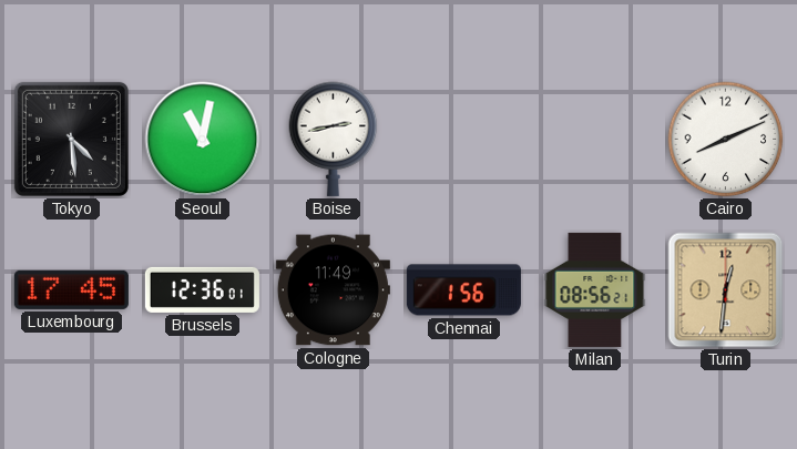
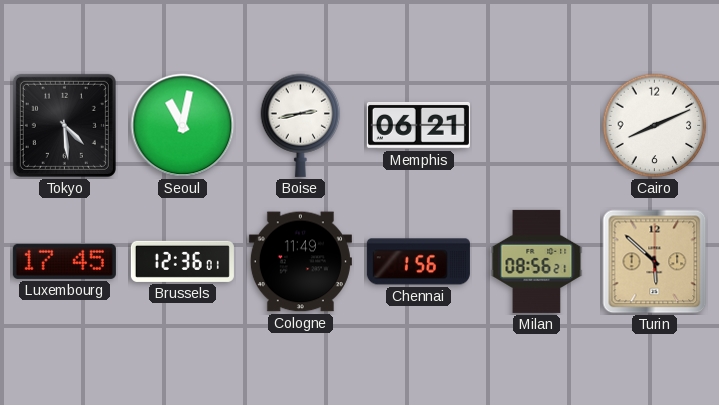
Memphis: none -> 06:21
Turin: 12:31 -> 5:52
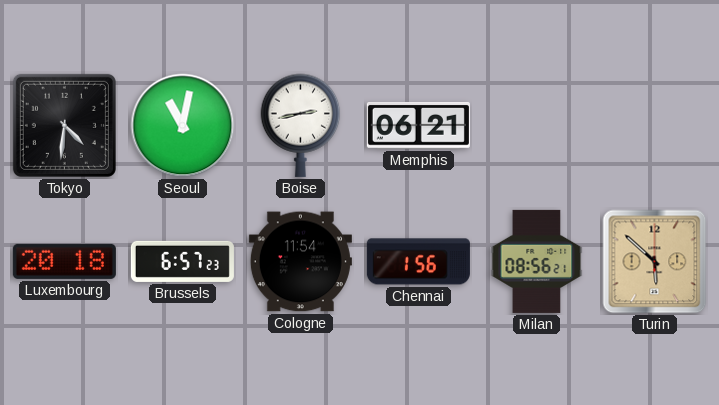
Tokyo: 4:29 -> 4:31
Cairo: 8:11 -> none
Luxembourg: 17:45 -> 20:18
Brussels: 12:36 -> 6:57
Cologne: 11:49 -> 11:54
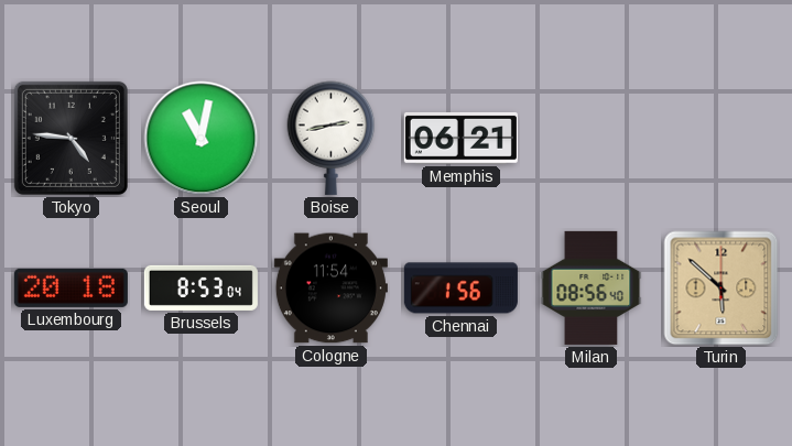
Tokyo: 4:31 -> 4:46
Brussels: 6:57 -> 8:53
Milan: 08:56:21 -> 08:56:40
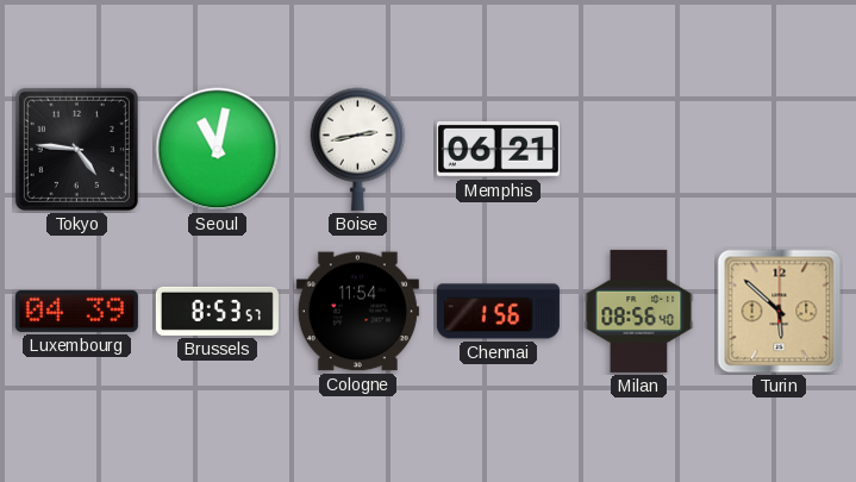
Luxembourg: 20:18 -> 04:39
Brussels: 8:53:04 -> 8:53:57
